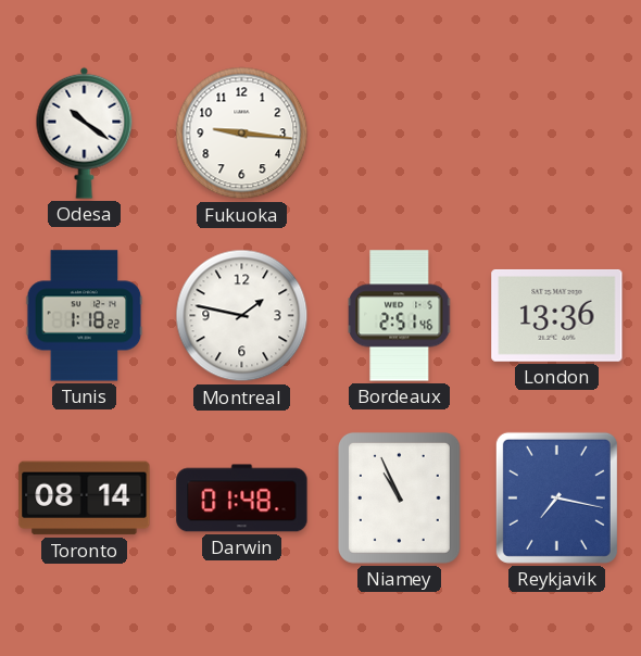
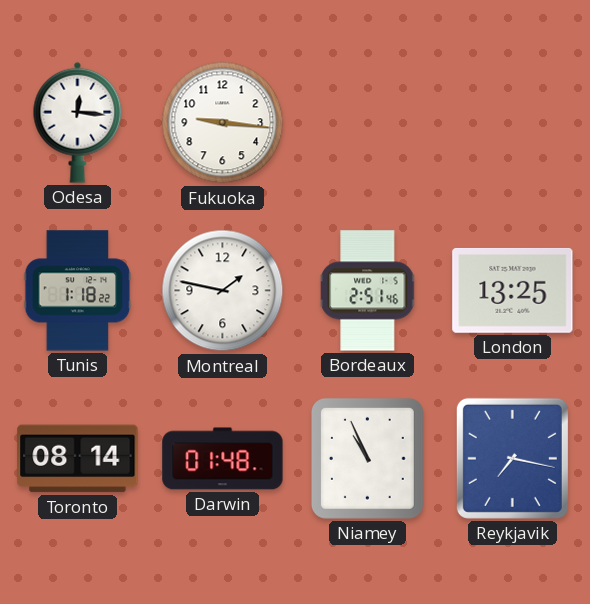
Odesa: 10:21 -> 12:16
London: 13:36 -> 13:25
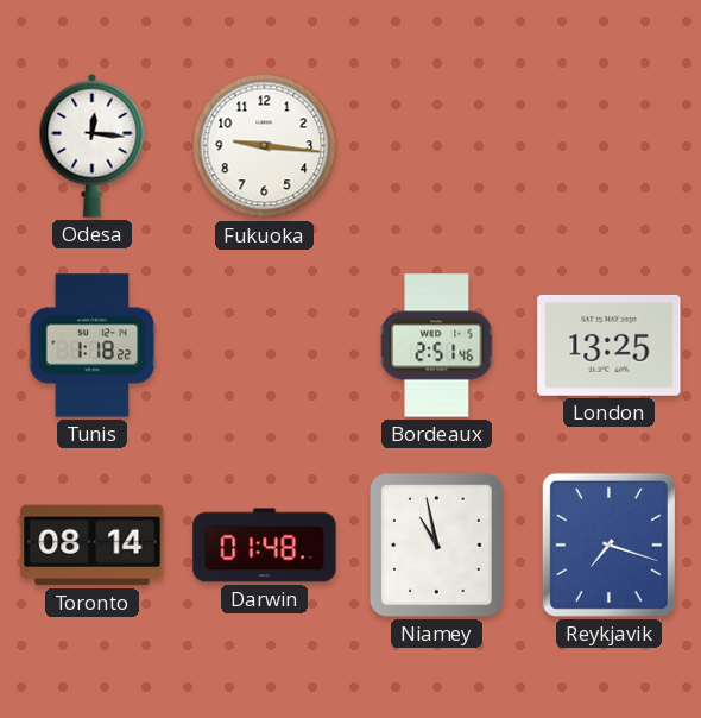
Montreal: 1:47 -> none
Niamey: 10:56 -> 10:58
Reykjavik: 7:17 -> 7:18
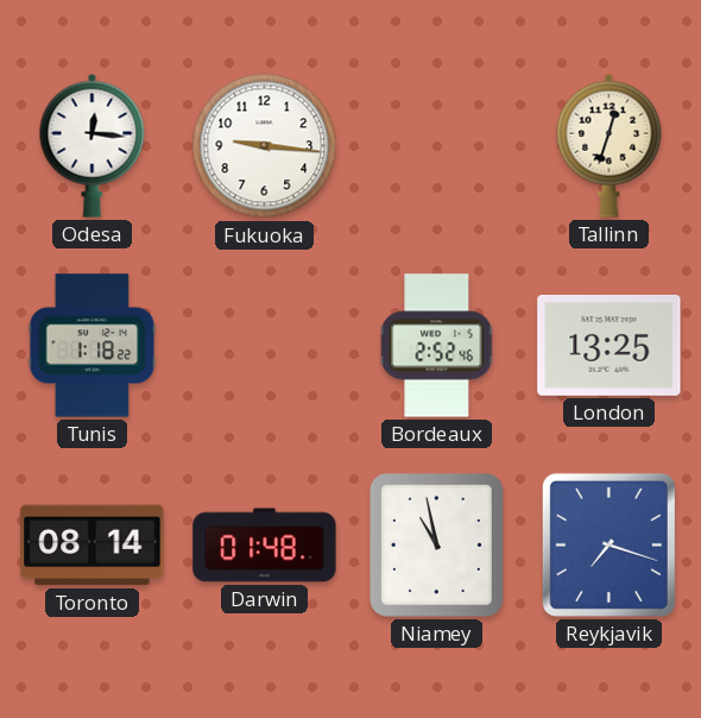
Tallinn: none -> 12:33
Bordeaux: 2:51 -> 2:52
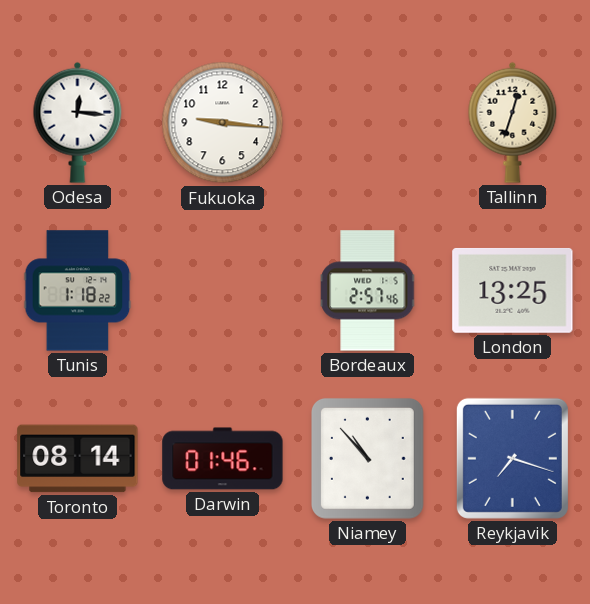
Bordeaux: 2:52 -> 2:57
Darwin: 01:48 -> 01:46
Niamey: 10:58 -> 10:53
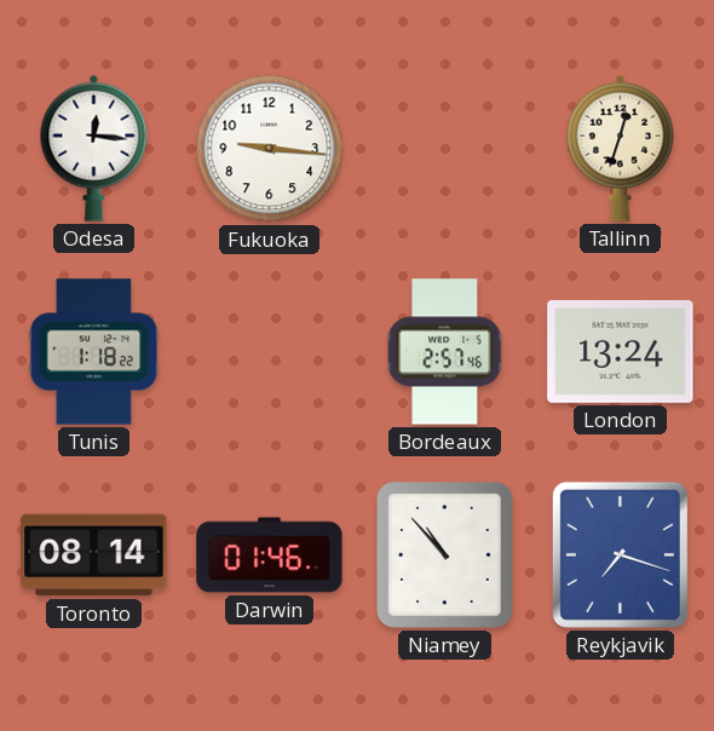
London: 13:25 -> 13:24
